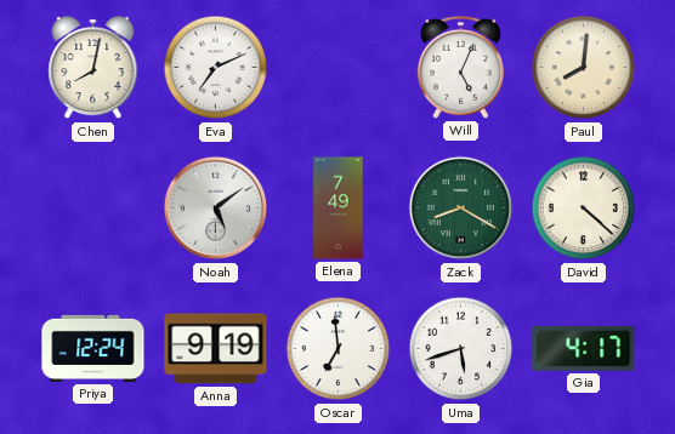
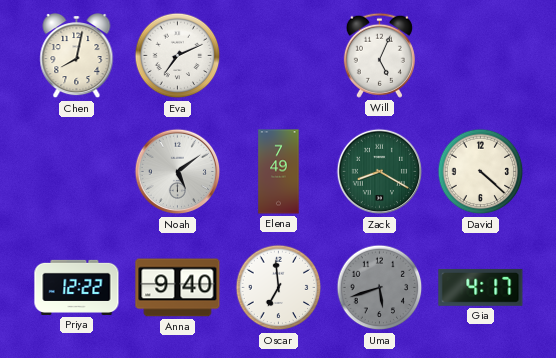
Paul: 8:01 -> none
Priya: 12:24 -> 12:22
Anna: 9:19 -> 9:40
Uma dial: white -> grey
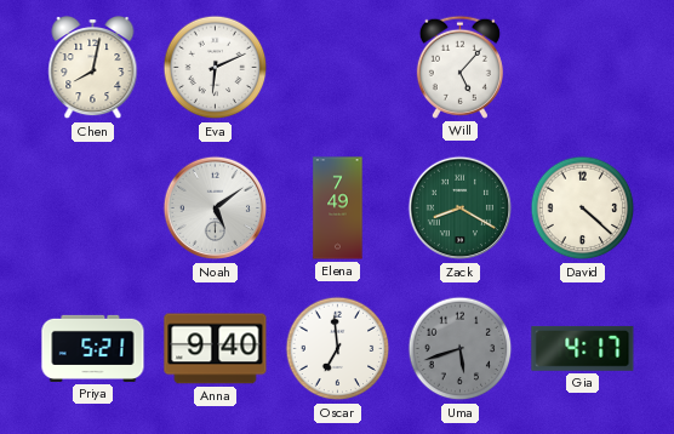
Eva: 7:11 -> 6:11
Will: 5:04 -> 5:07
Priya: 12:22 -> 5:21
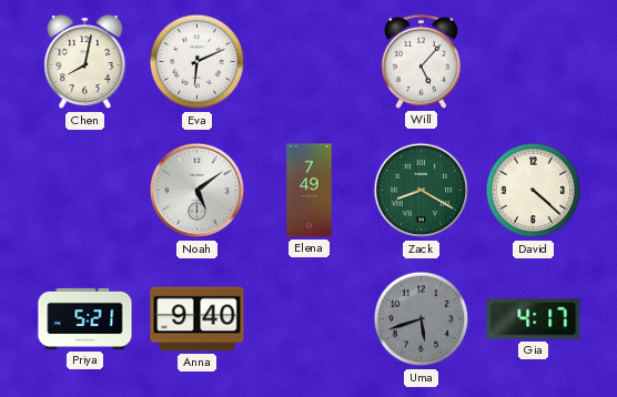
Oscar: 6:59 -> none
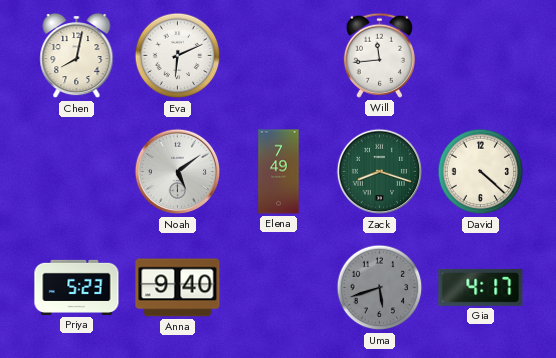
Will: 5:07 -> 11:44
Zack: 8:20 -> 8:18
Priya: 5:21 -> 5:23
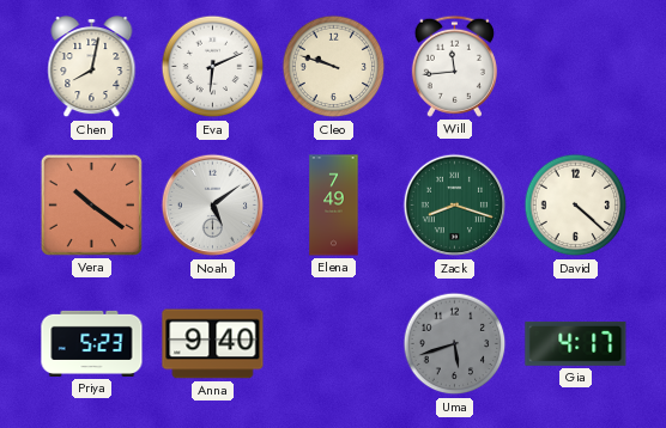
Cleo: none -> 9:48
Vera: none -> 10:21
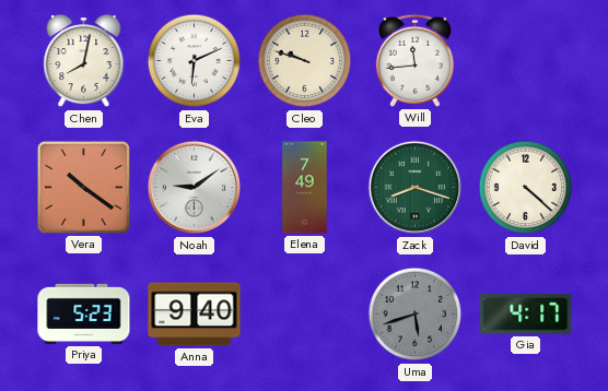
Noah: 5:09 -> 9:09
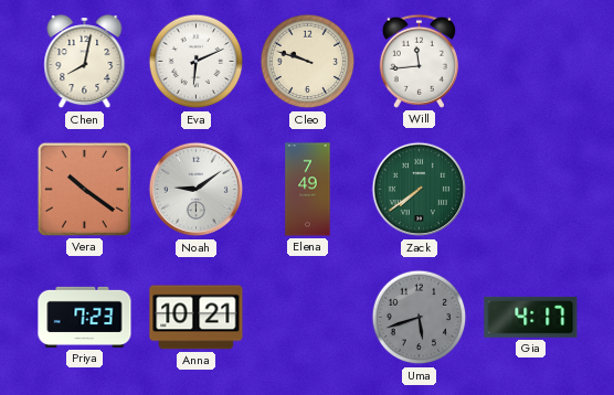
Zack: 8:18 -> 7:39
David: 4:22 -> none
Priya: 5:23 -> 7:23
Anna: 9:40 -> 10:21
